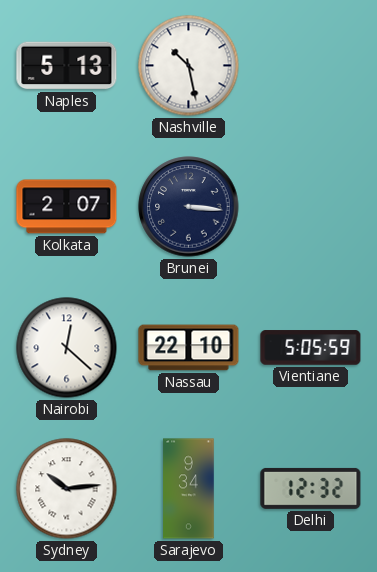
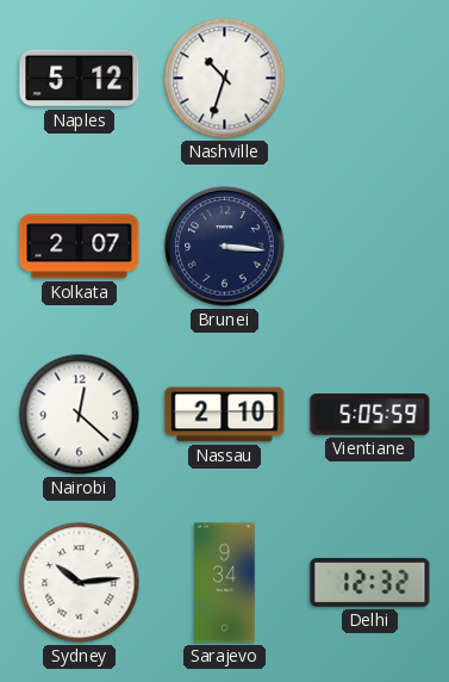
Naples: 5:13 -> 5:12
Nashville: 10:28 -> 10:33
Nassau: 22:10 -> 2:10
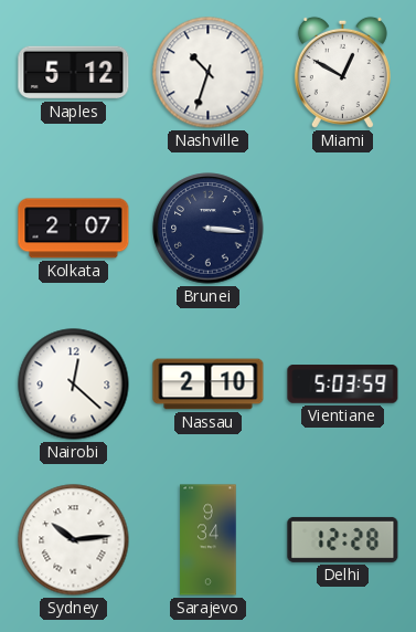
Miami: none -> 12:50
Vientiane: 5:05 -> 5:03
Delhi: 12:32 -> 12:28
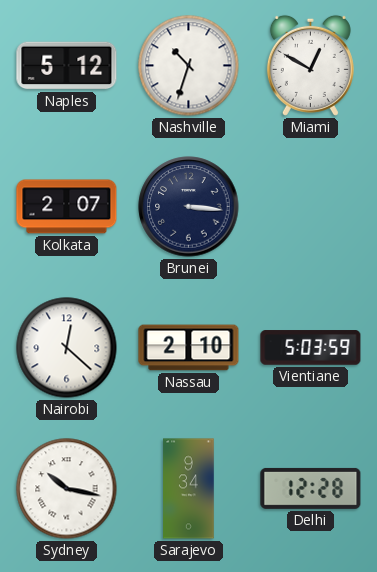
Sydney: 10:14 -> 10:17
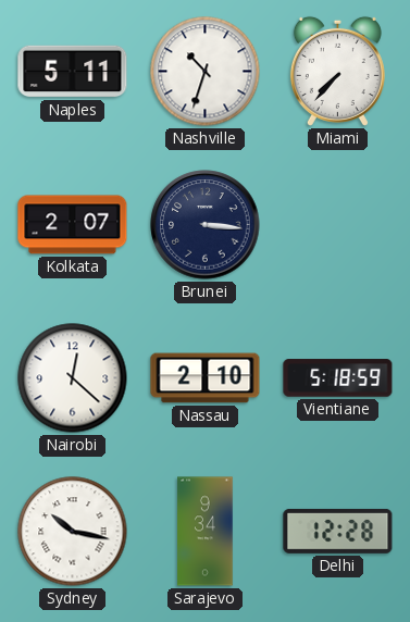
Naples: 5:12 -> 5:11
Miami: 12:50 -> 7:37
Vientiane: 5:03 -> 5:18
